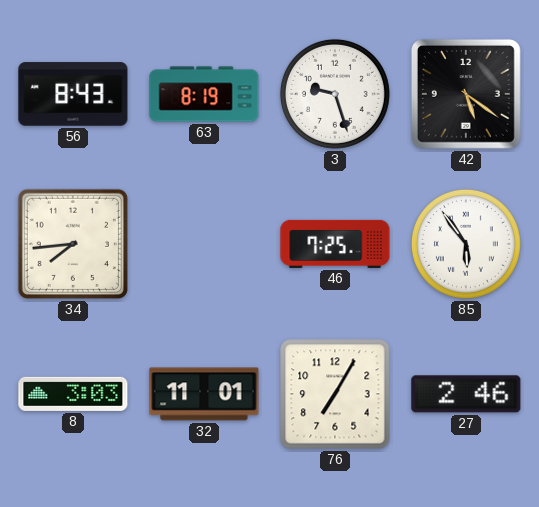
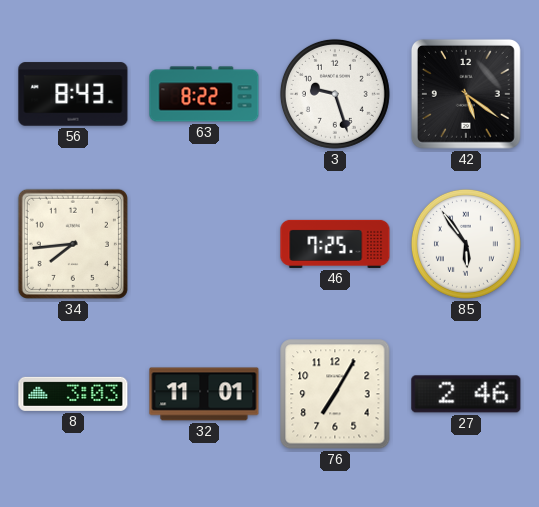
63: 8:19 -> 8:22
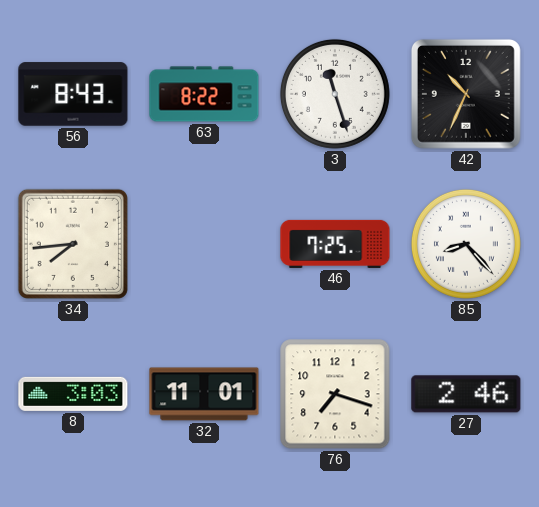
3: 9:27 -> 11:27
42: 5:21 -> 10:34
85: 5:54 -> 8:23
76: 7:05 -> 7:18
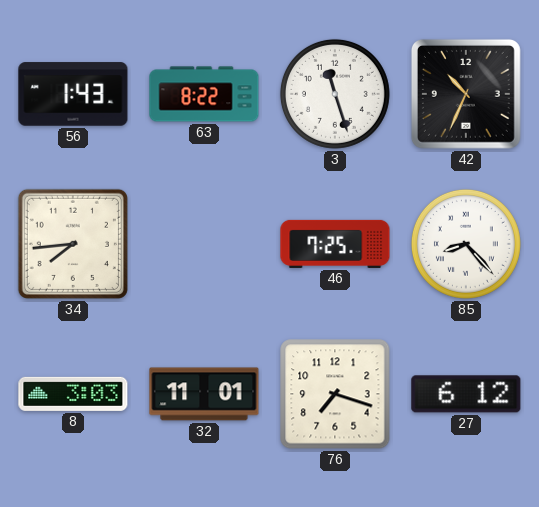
56: 8:43 -> 1:43
27: 2:46 -> 6:12
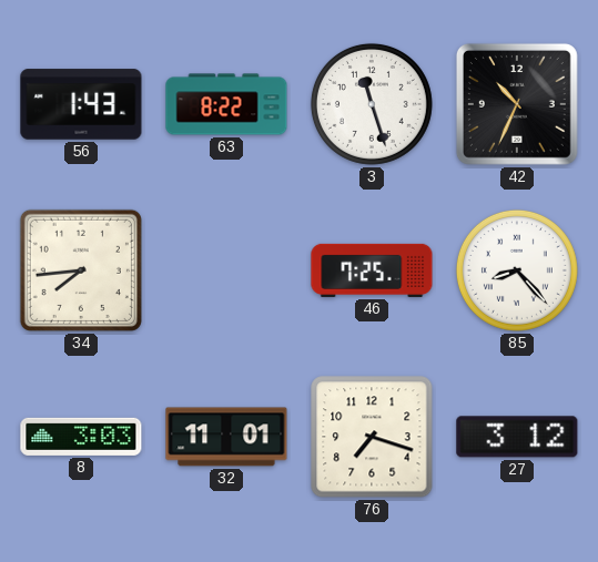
27: 6:12 -> 3:12
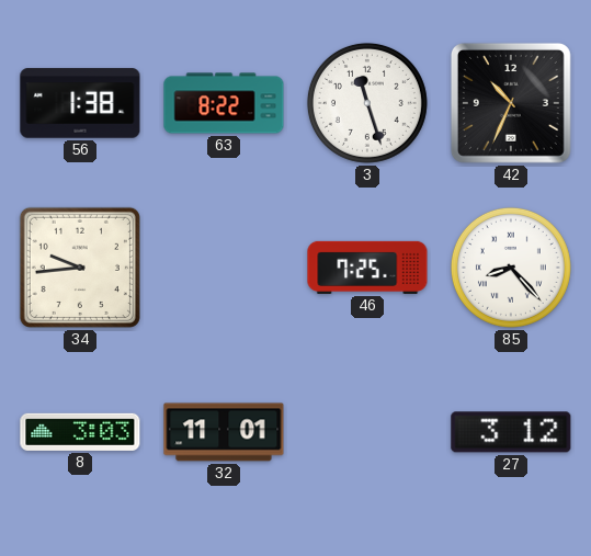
56: 1:43 -> 1:38
34: 7:44 -> 9:44
76: 7:18 -> none
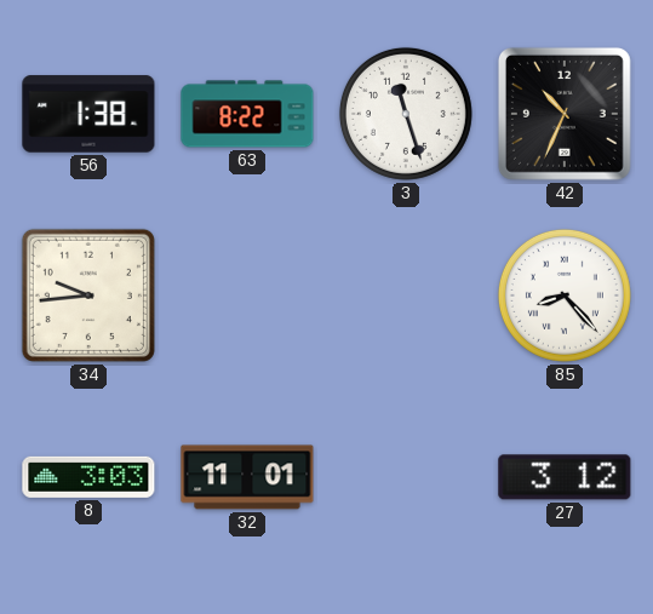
46: 7:25 -> none
